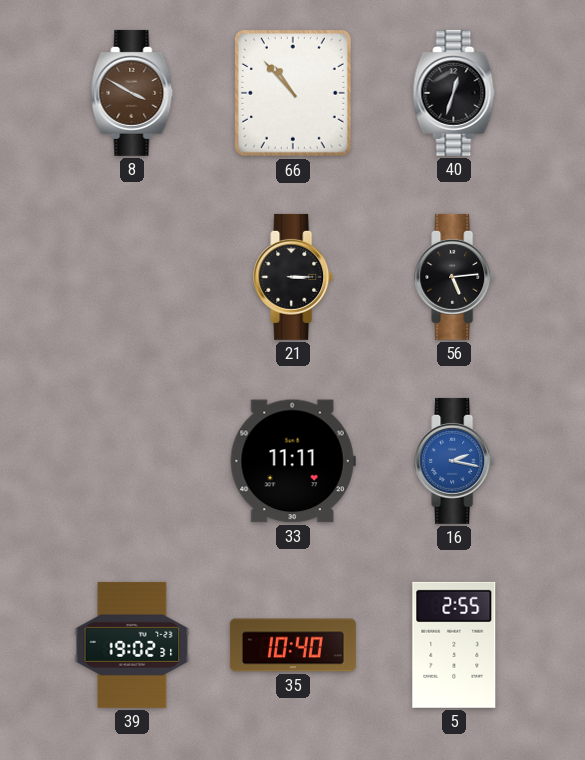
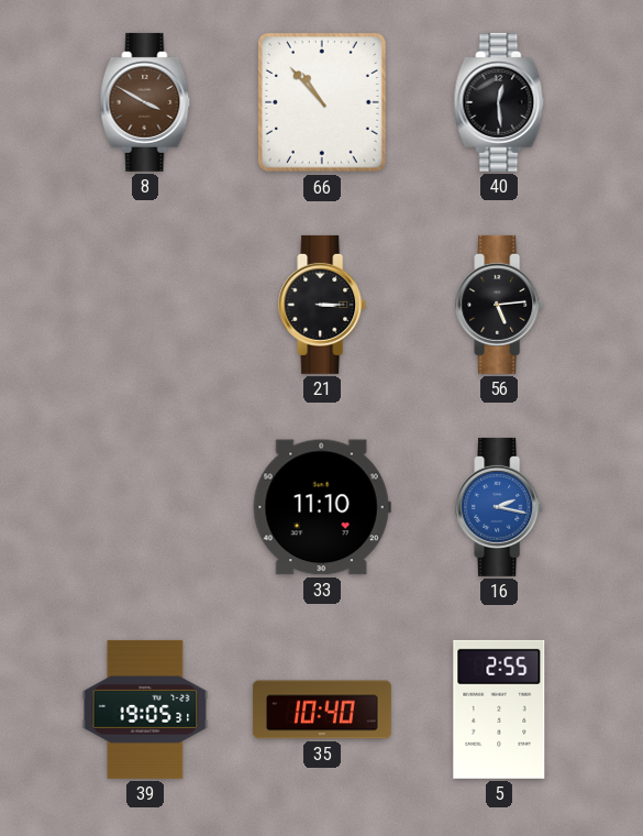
40: 12:33 -> 12:29
33: 11:11 -> 11:10
39: 19:02 -> 19:05
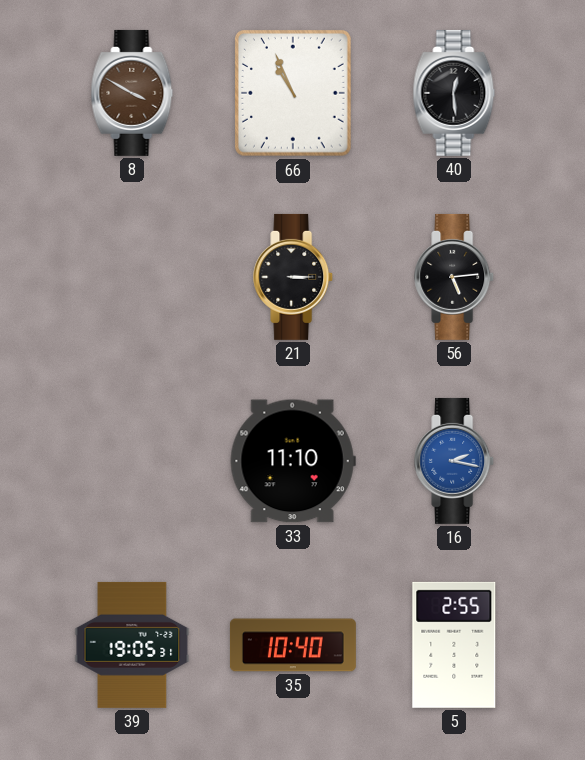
66: 10:53 -> 10:56
